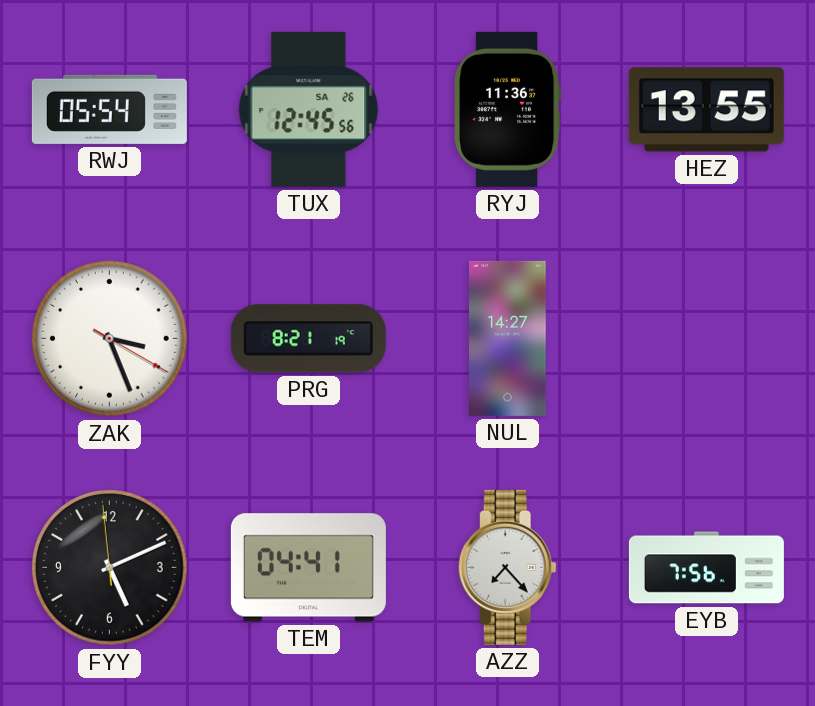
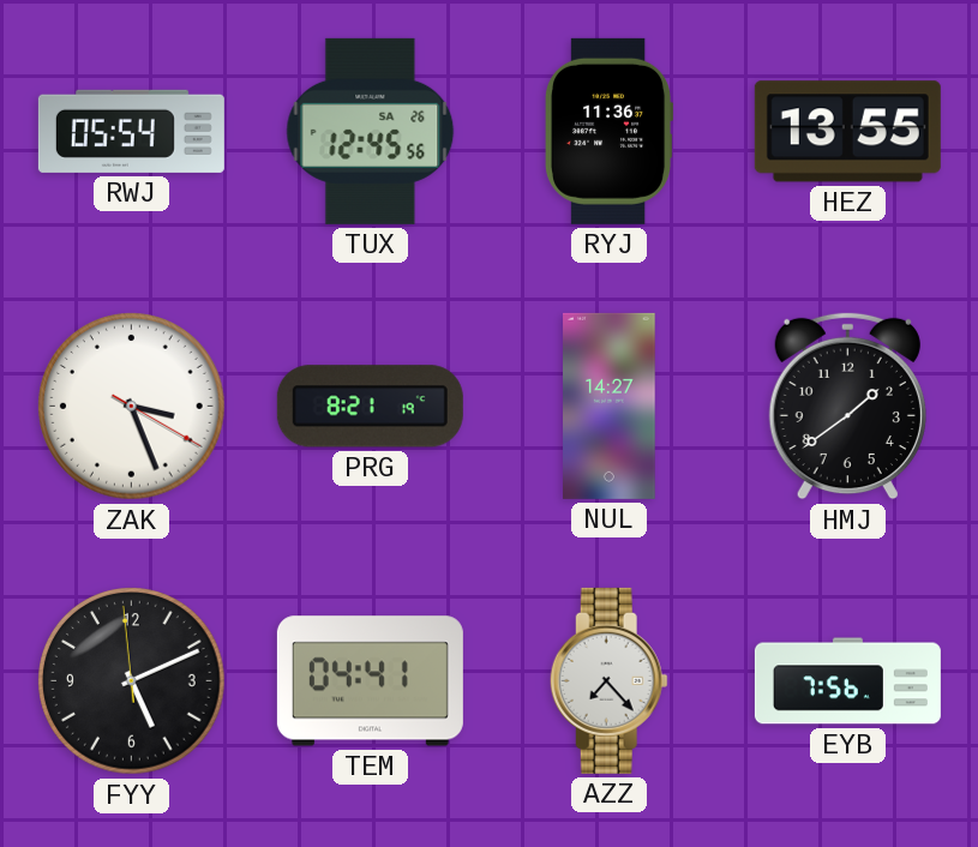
HMJ: none -> 1:39
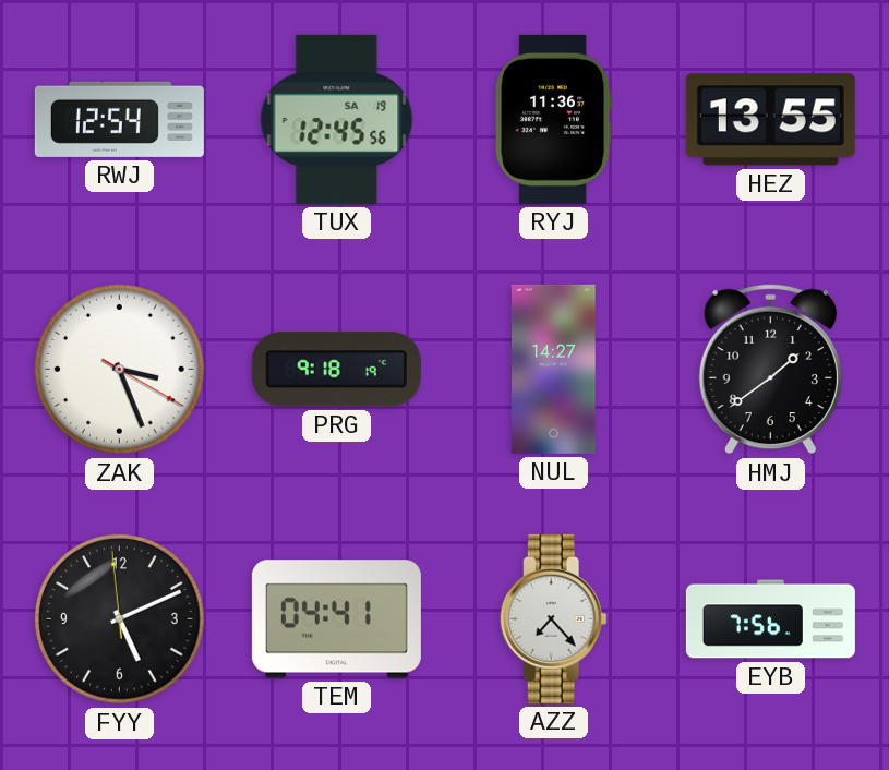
RWJ: 05:54 -> 12:54
TUX date: SA 26 -> SA 19
PRG: 8:21 -> 9:18
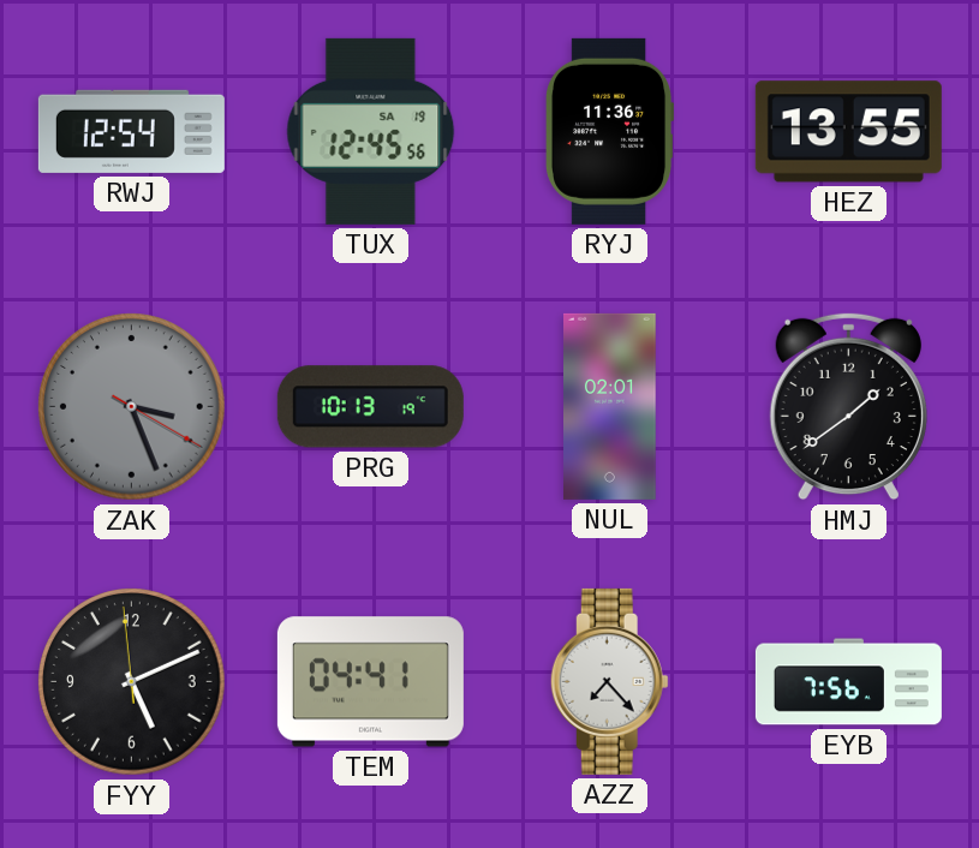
ZAK dial: white -> grey
PRG: 9:18 -> 10:13
NUL: 14:27 -> 02:01
